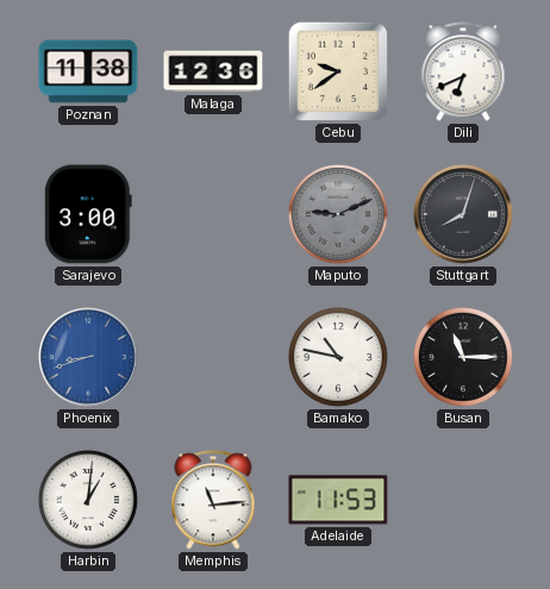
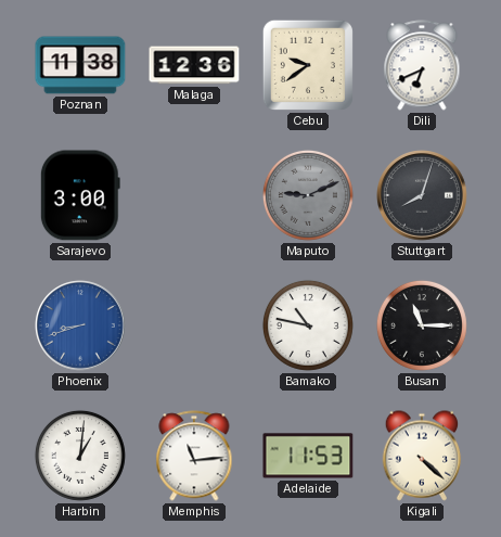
Kigali: none -> 4:22
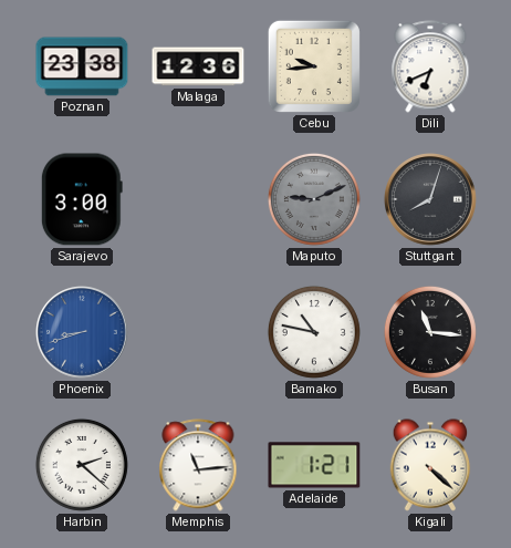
Poznan: 11:38 -> 23:38
Cebu: 9:39 -> 9:44
Busan: 11:15 -> 11:16
Harbin: 1:01 -> 2:22
Adelaide: 11:53 -> 1:21
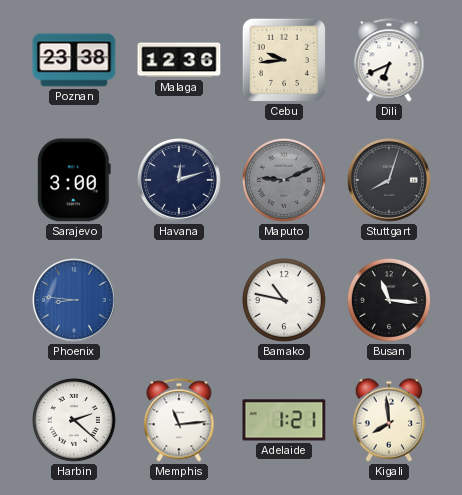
Havana: none -> 12:12
Phoenix: 8:42 -> 8:46
Kigali: 4:22 -> 7:59
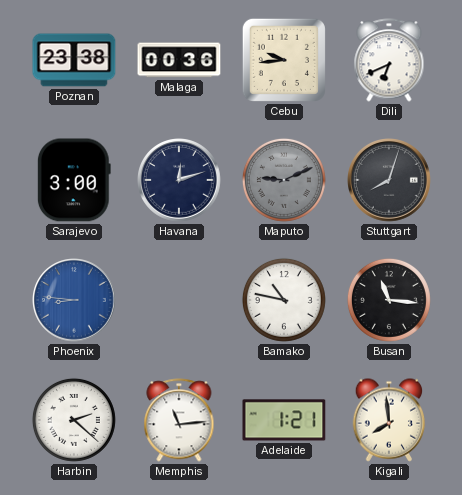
Malaga: 12:36 -> 00:36
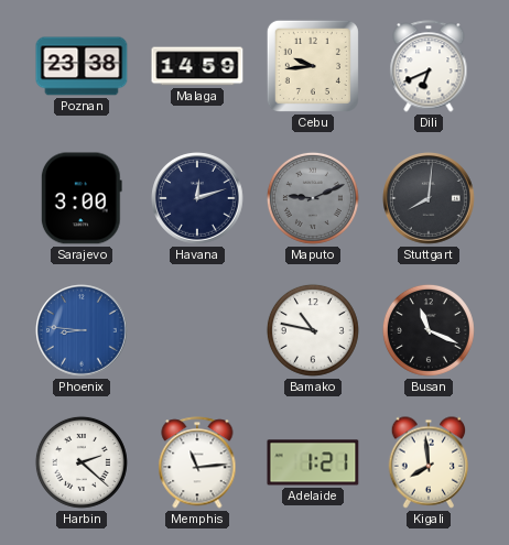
Malaga: 00:36 -> 14:59
Stuttgart: 8:03 -> 8:01
Busan: 11:16 -> 11:19
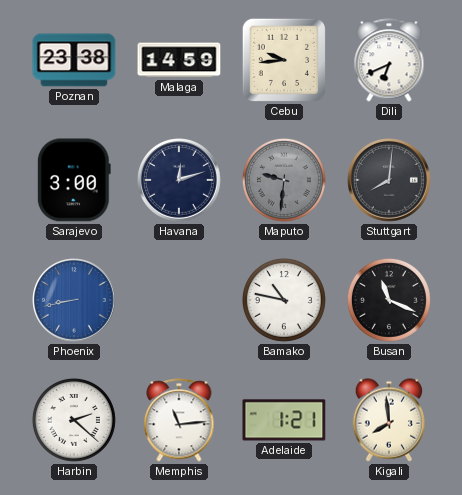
Maputo: 9:11 -> 9:31
Phoenix: 8:46 -> 8:43
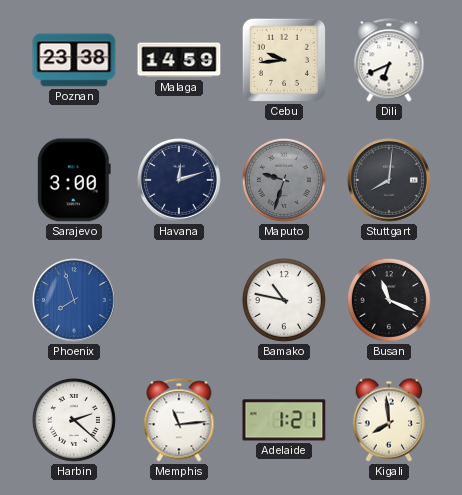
Maputo: 9:31 -> 9:33
Phoenix: 8:43 -> 7:57
